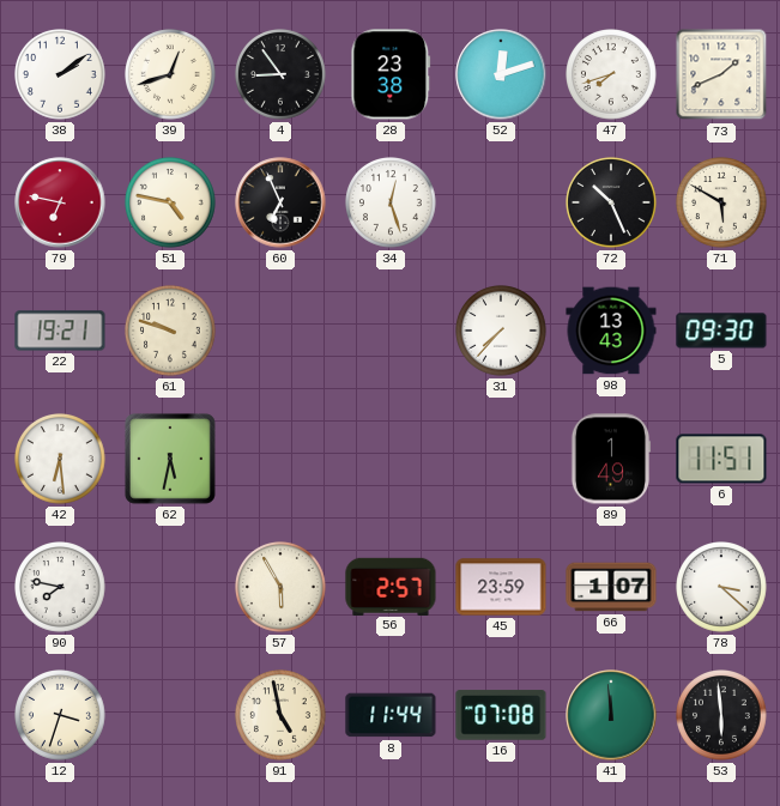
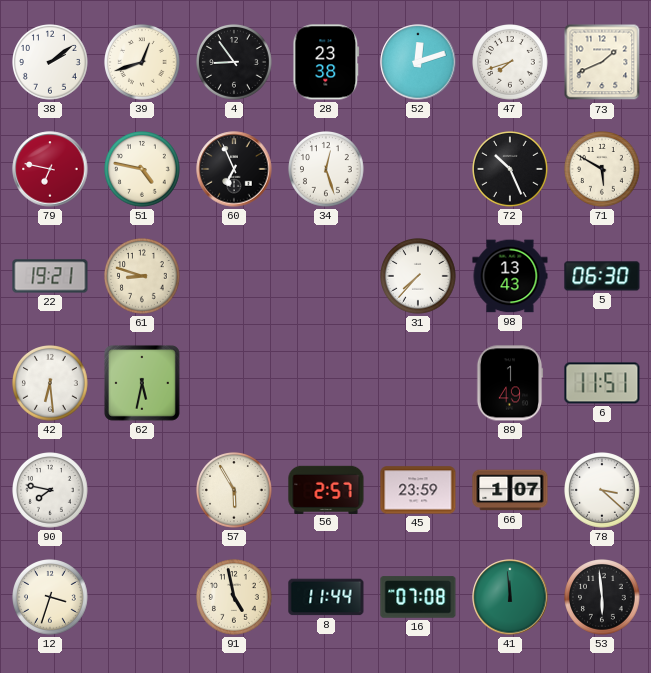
61: 9:48 -> 8:48
5: 09:30 -> 06:30
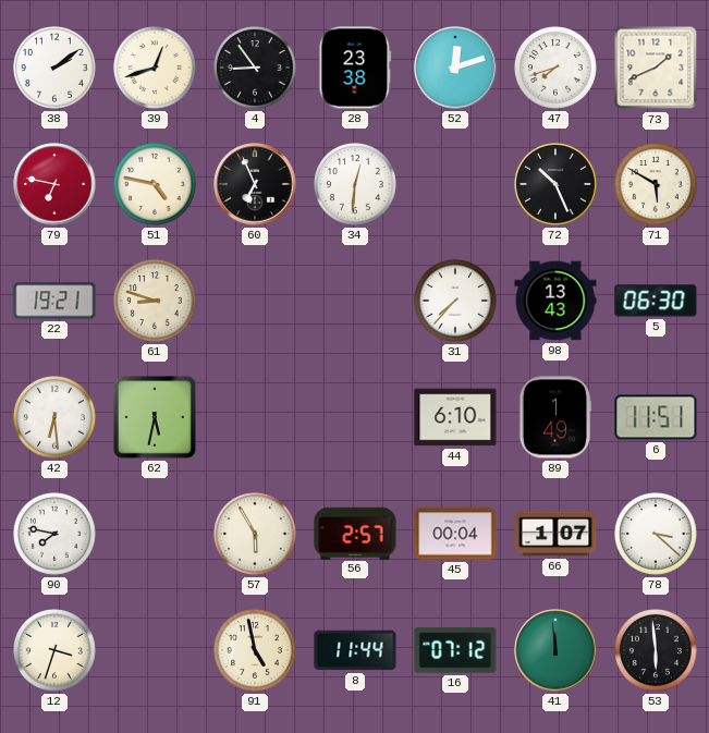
34: 12:27 -> 12:31
44: none -> 6:10
45: 23:59 -> 00:04
16: 07:08 -> 07:12
